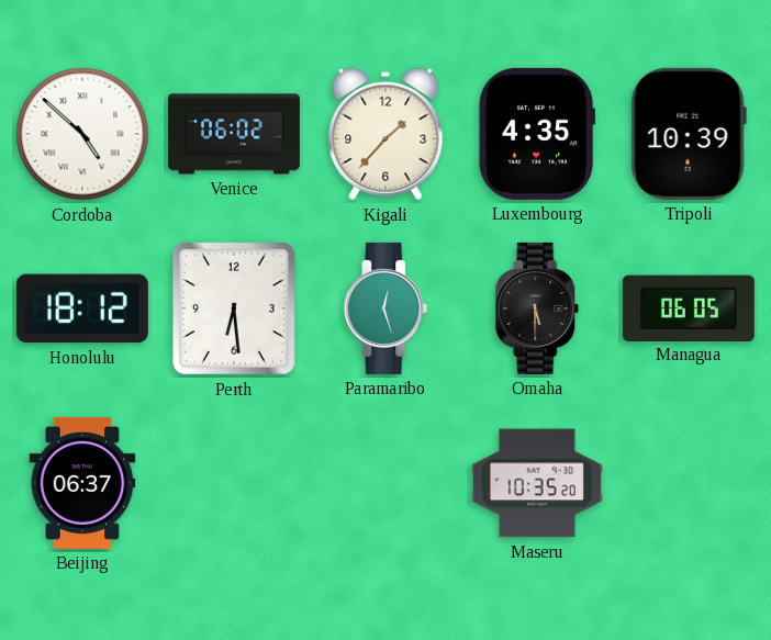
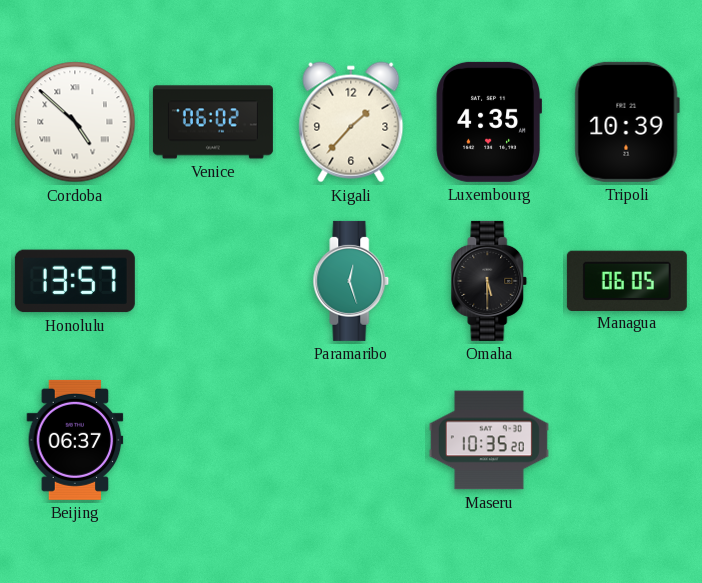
Honolulu: 18:12 -> 13:57
Perth: 6:29 -> none
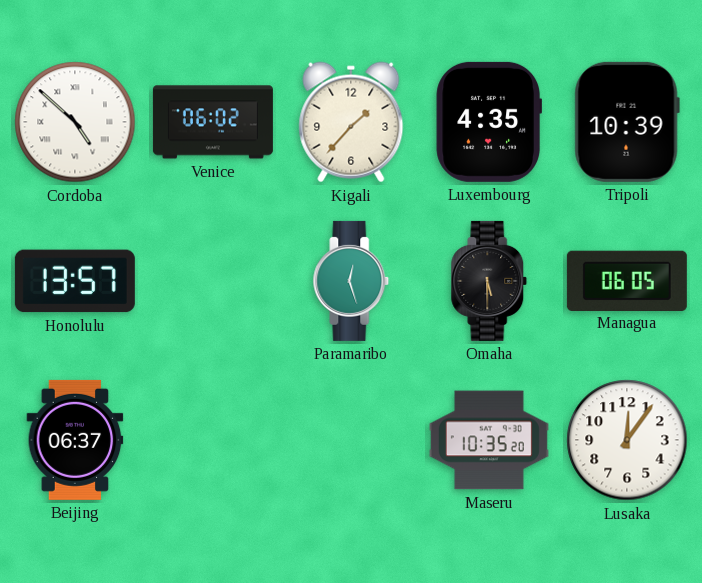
Lusaka: none -> 12:06
